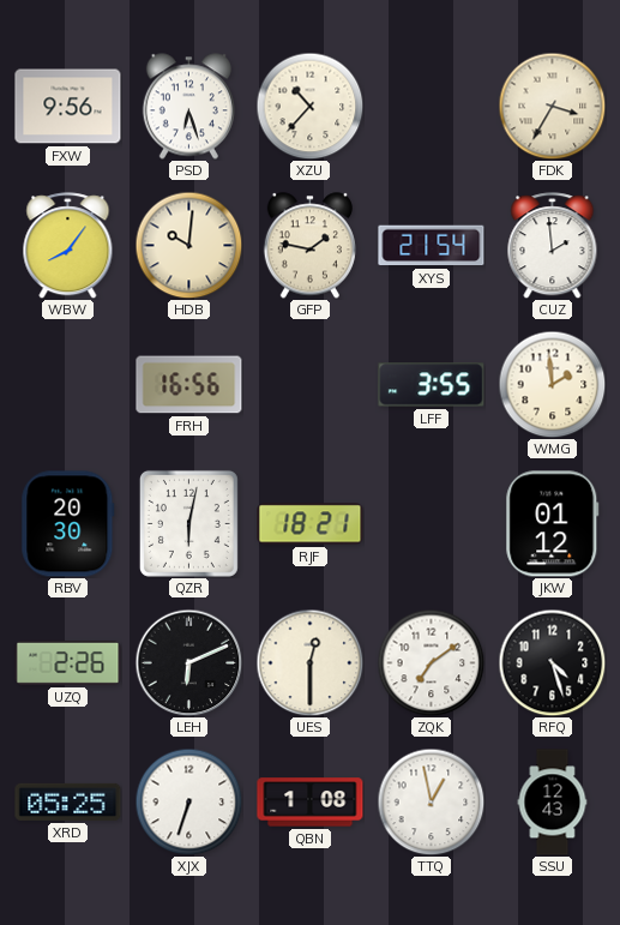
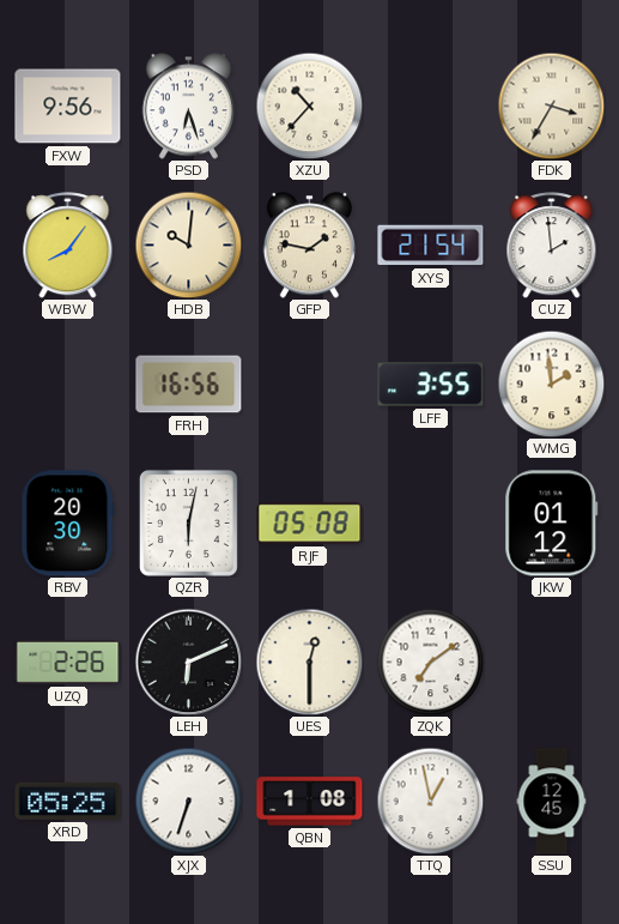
RJF: 18:21 -> 05:08
RFQ: 4:27 -> none
SSU: 12:43 -> 12:45
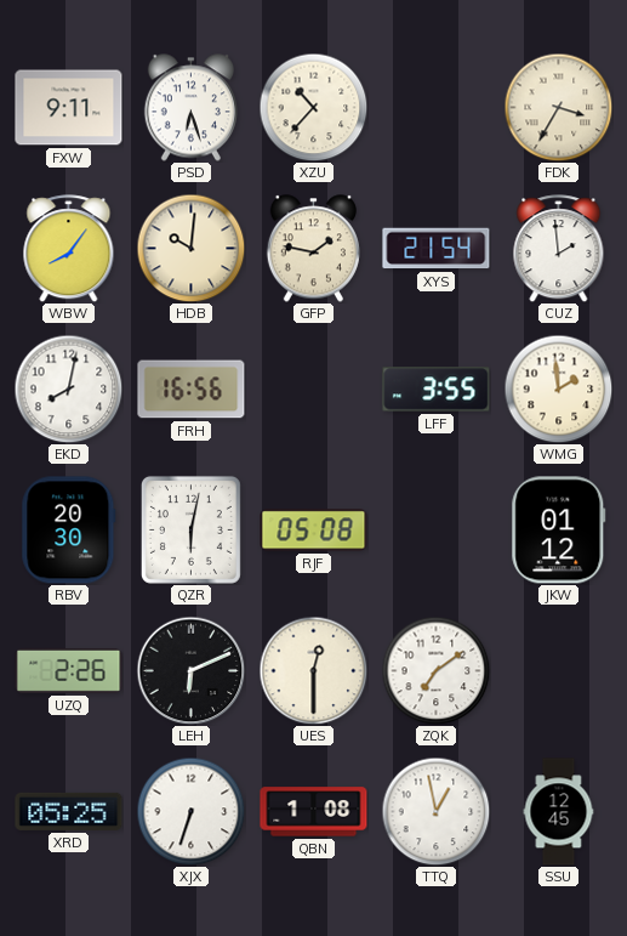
FXW: 9:56 -> 9:11
EKD: none -> 8:02
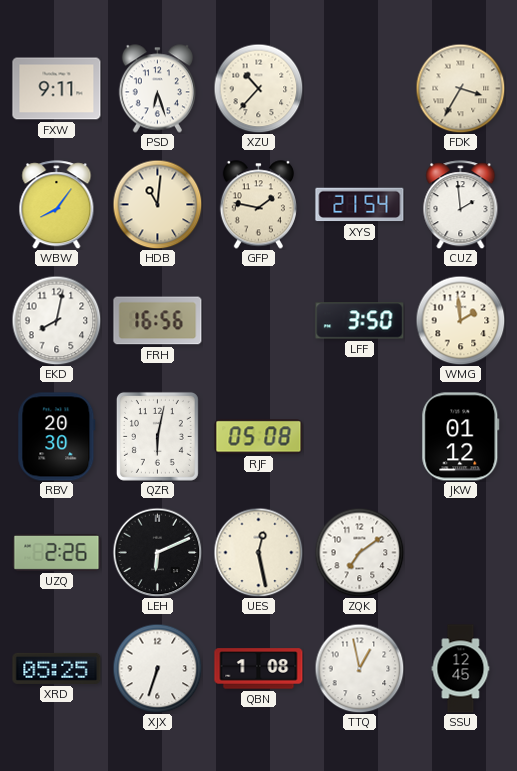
HDB: 10:01 -> 11:01
LFF: 3:55 -> 3:50
UES: 12:30 -> 12:28
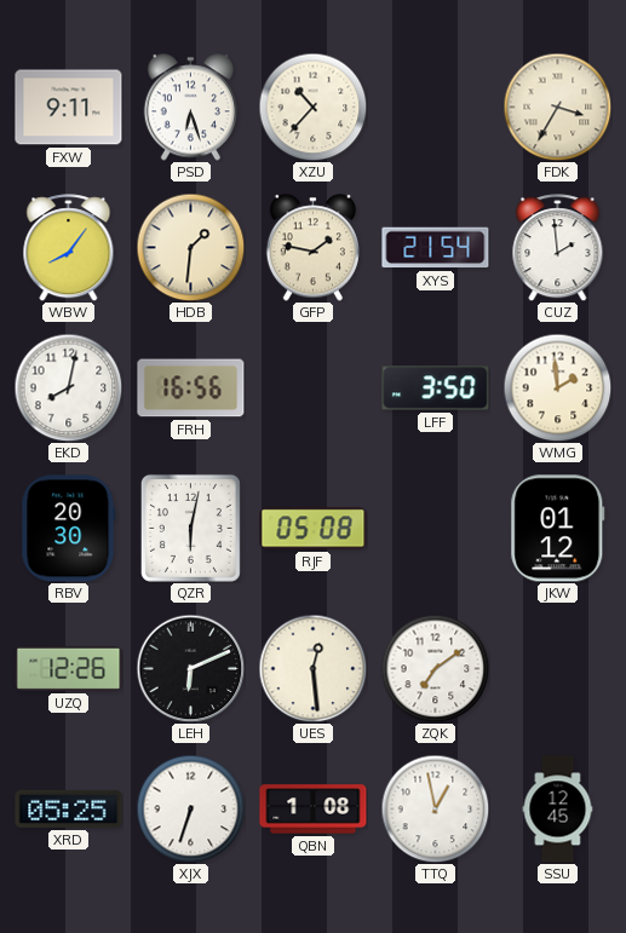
HDB: 11:01 -> 1:31
UZQ: 2:26 -> 12:26
UES: 12:28 -> 12:29
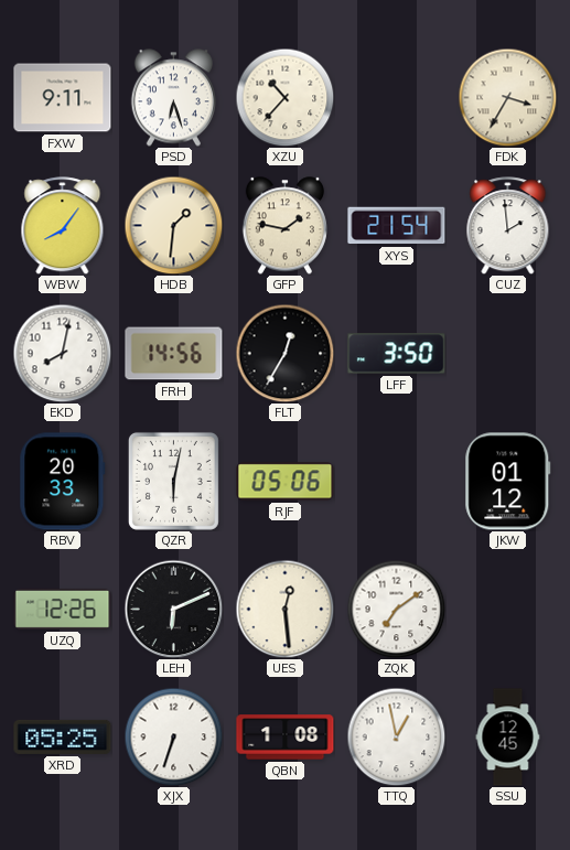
FRH: 16:56 -> 14:56
FLT: none -> 12:35
WMG: 1:59 -> none
RBV: 20:30 -> 20:33
RJF: 05:08 -> 05:06
